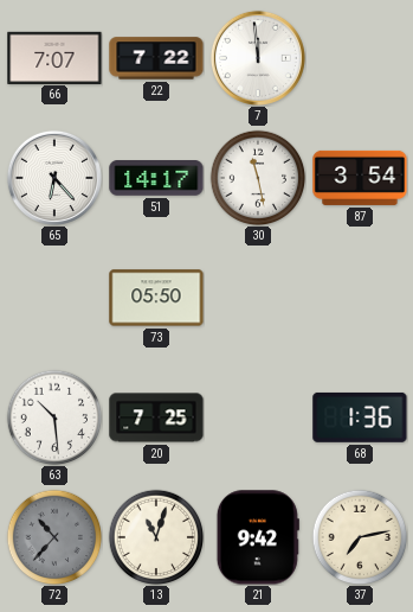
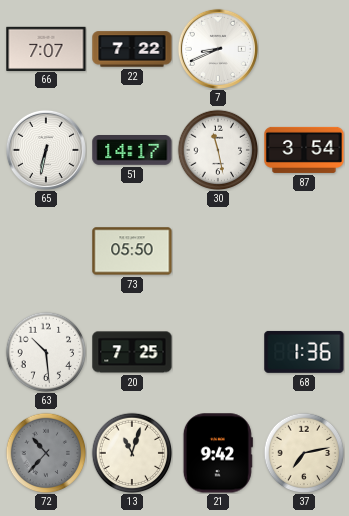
7: 11:59 -> 8:41
65: 6:23 -> 6:32
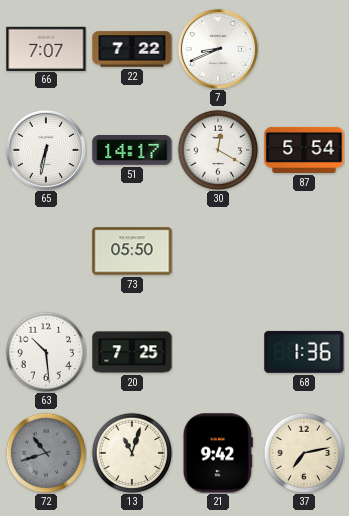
30: 11:28 -> 12:20
87: 3:54 -> 5:54
72: 10:37 -> 10:42
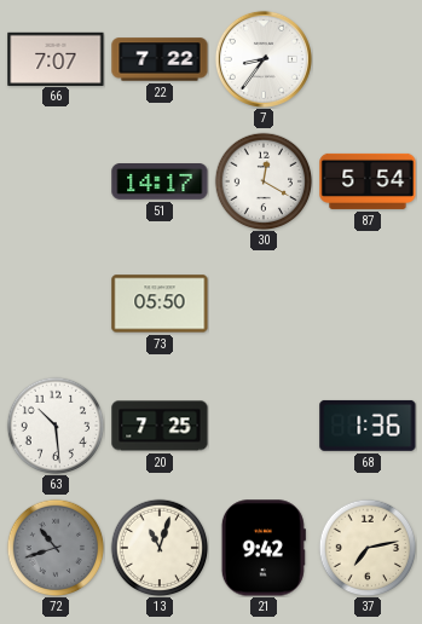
7: 8:41 -> 8:36
65: 6:32 -> none
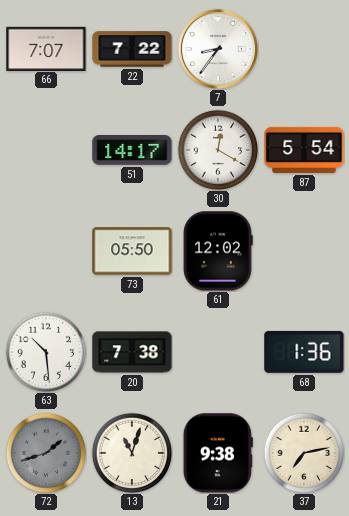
61: none -> 12:02
20: 7:25 -> 7:38
72: 10:42 -> 1:42
21: 9:42 -> 9:38
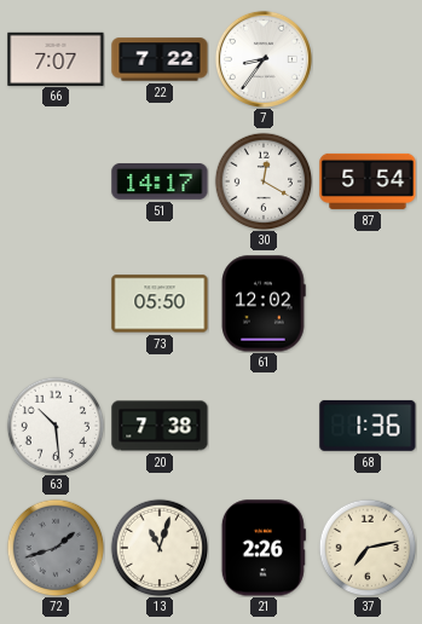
21: 9:38 -> 2:26
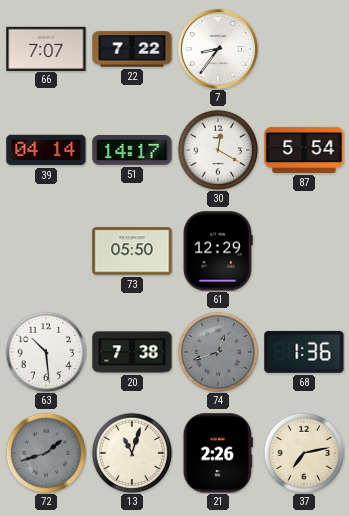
39: none -> 04:14
61: 12:02 -> 12:29
74: none -> 12:42
